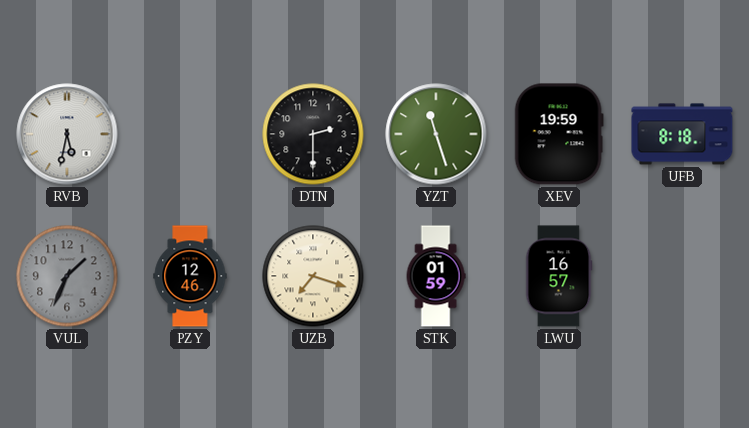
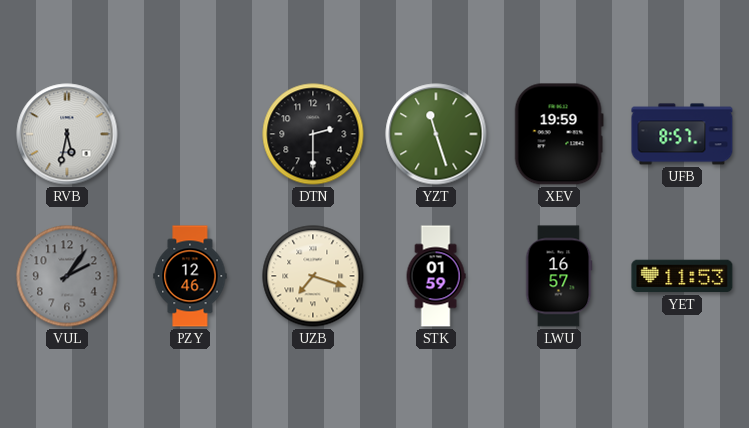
UFB: 8:18 -> 8:57
VUL: 1:34 -> 2:06
YET: none -> 11:53
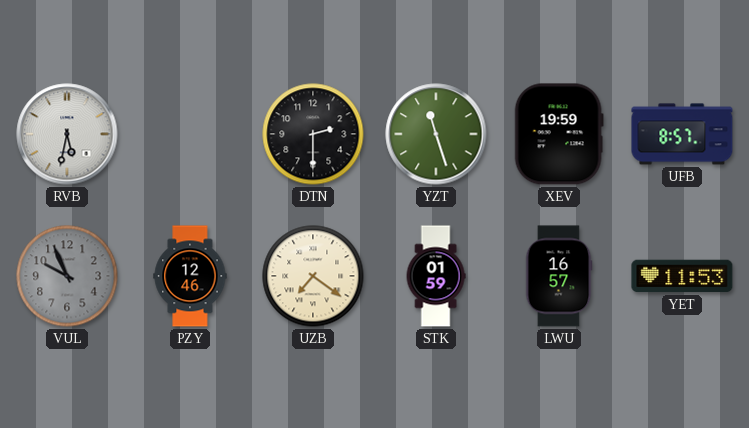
VUL: 2:06 -> 9:56
UZB: 7:18 -> 7:21
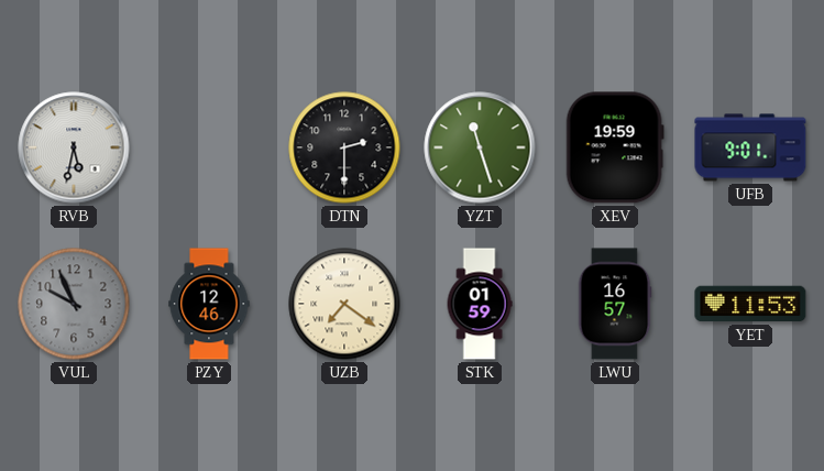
UFB: 8:57 -> 9:01
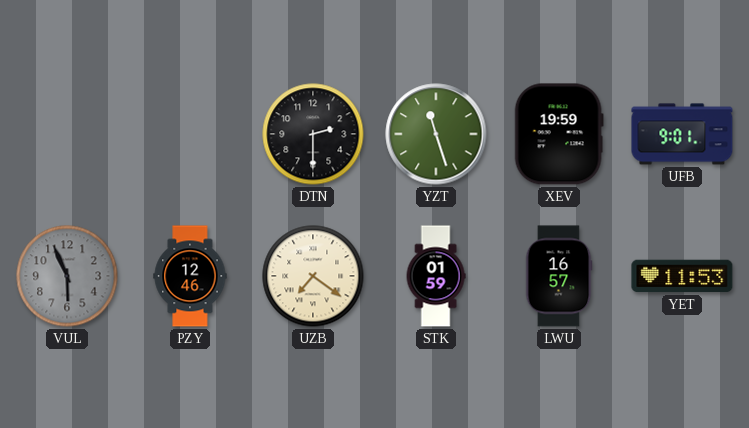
RVB: 5:32 -> none
VUL: 9:56 -> 5:56
